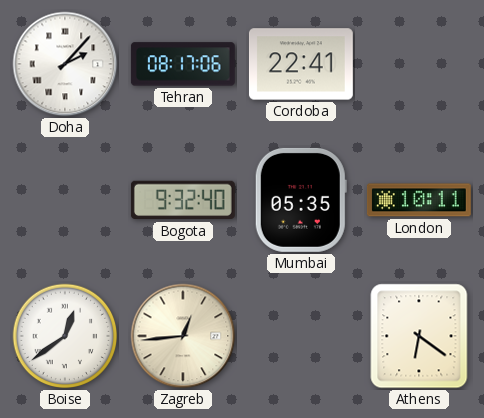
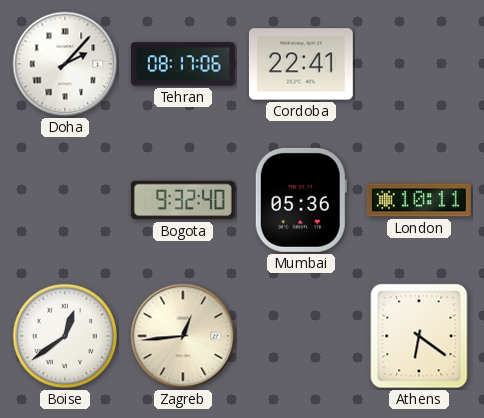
Mumbai: 05:35 -> 05:36
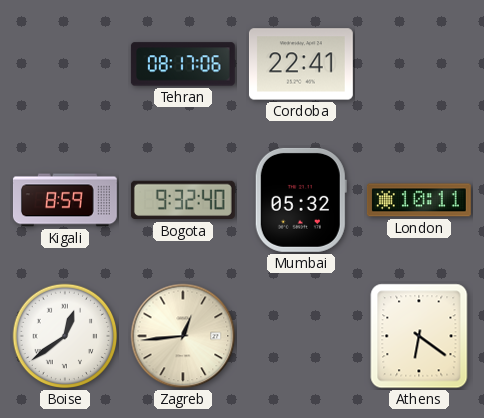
Doha: 2:07 -> none
Kigali: none -> 8:59
Mumbai: 05:36 -> 05:32
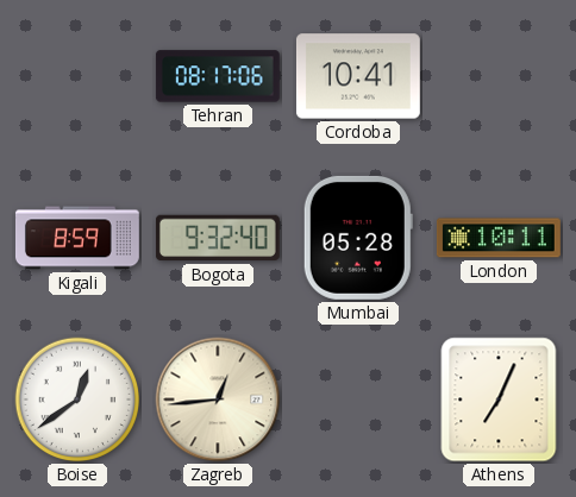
Cordoba: 22:41 -> 10:41
Mumbai: 05:32 -> 05:28
Athens: 6:21 -> 7:04
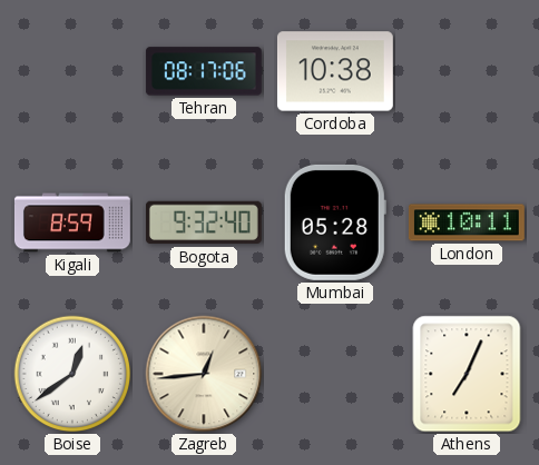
Cordoba: 10:41 -> 10:38
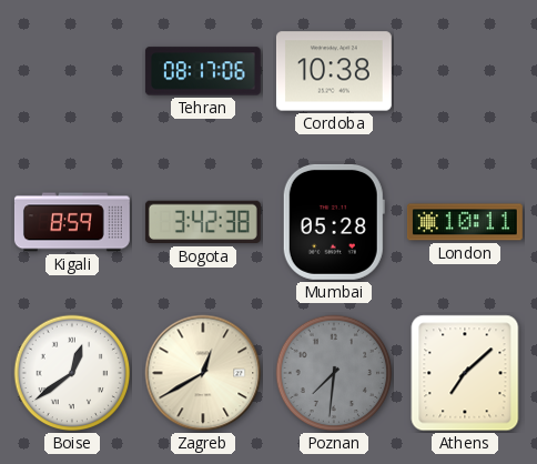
Bogota: 9:32 -> 3:42
Zagreb: 12:44 -> 12:40
Poznan: none -> 7:31
Athens: 7:04 -> 7:08
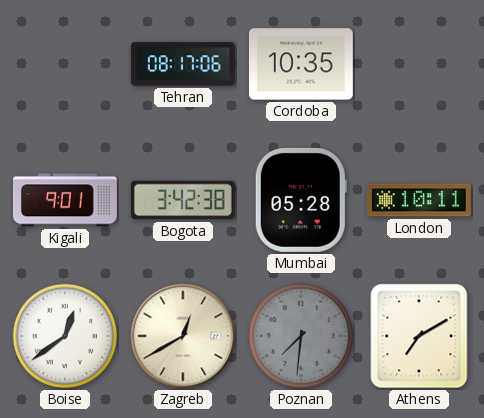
Cordoba: 10:38 -> 10:35
Kigali: 8:59 -> 9:01
Athens: 7:08 -> 7:10
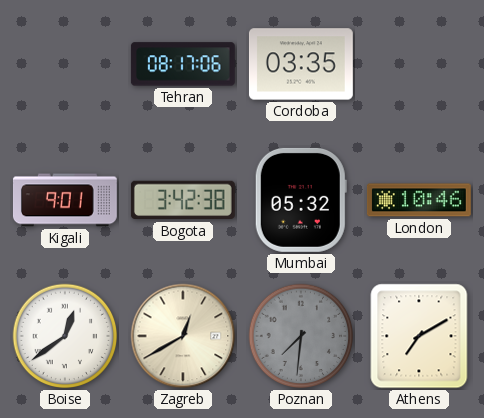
Cordoba: 10:35 -> 03:35
Mumbai: 05:28 -> 05:32
London: 10:11 -> 10:46
